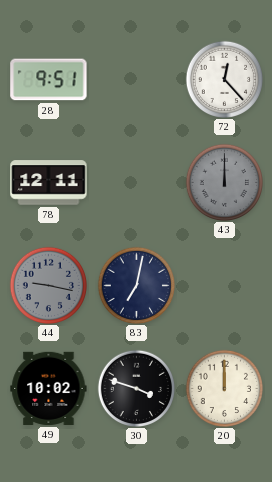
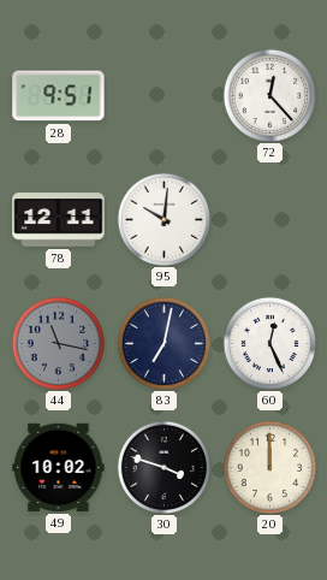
95: none -> 10:01
43: 12:00 -> none
44: 9:17 -> 11:17
60: none -> 12:26
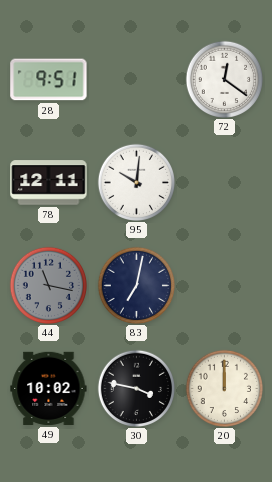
72: 12:23 -> 12:21
60: 12:26 -> none
30: 3:48 -> 3:47
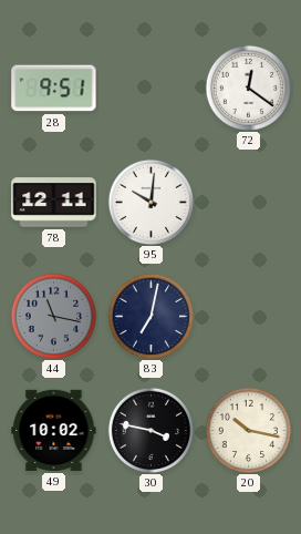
20: 12:00 -> 10:17
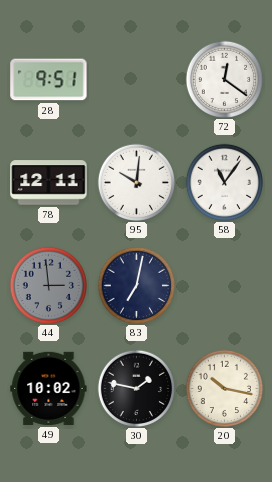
58: none -> 11:06
44: 11:17 -> 2:59
30: 3:47 -> 1:47
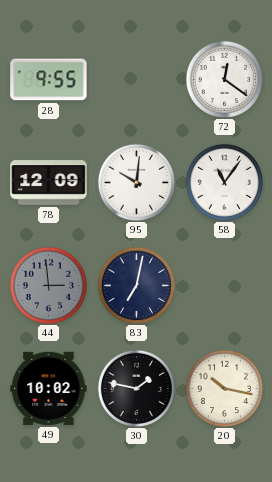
28: 9:51 -> 9:55
78: 12:11 -> 12:09
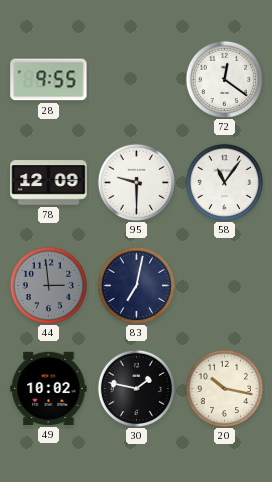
95: 10:01 -> 9:30
